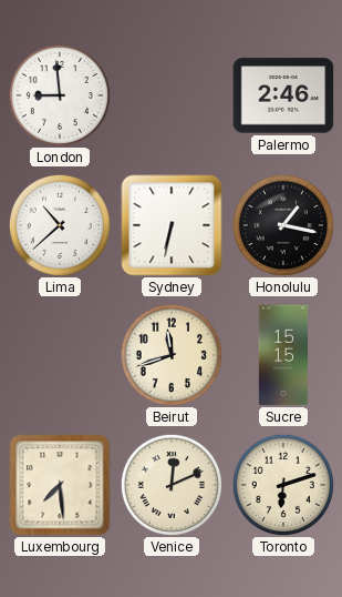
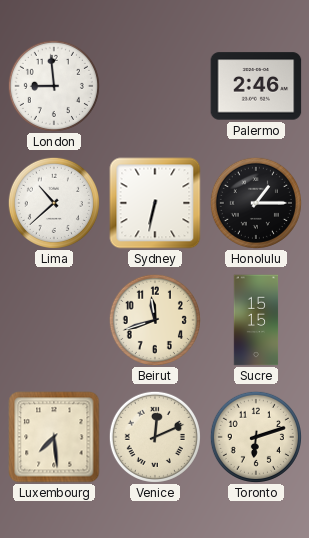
Honolulu: 1:17 -> 1:15
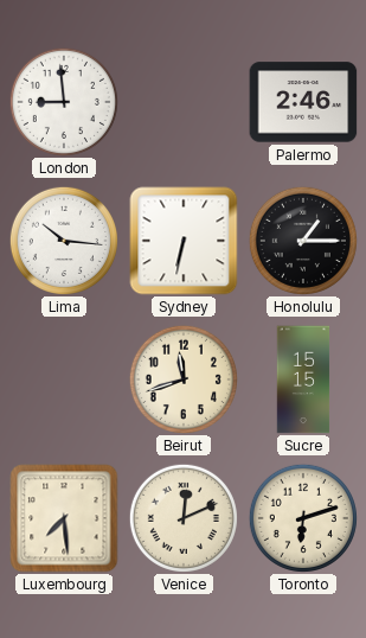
Lima: 10:38 -> 10:16
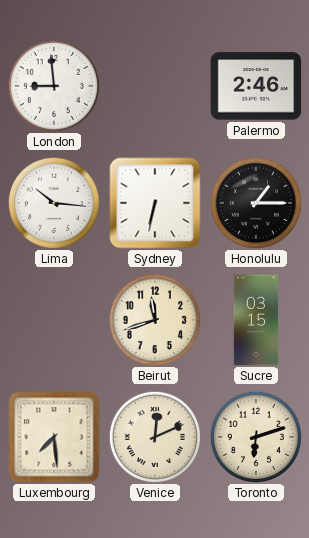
Sucre: 15:15 -> 03:15
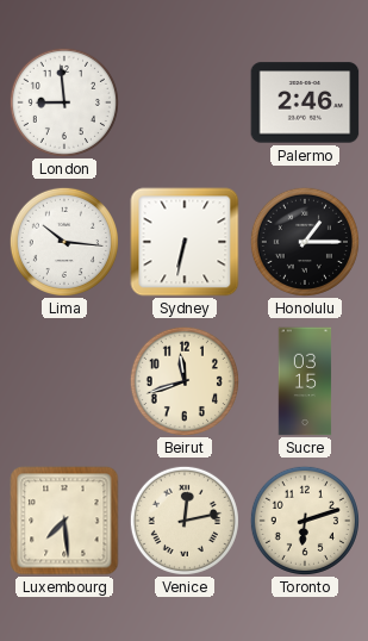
Venice: 12:11 -> 12:13
